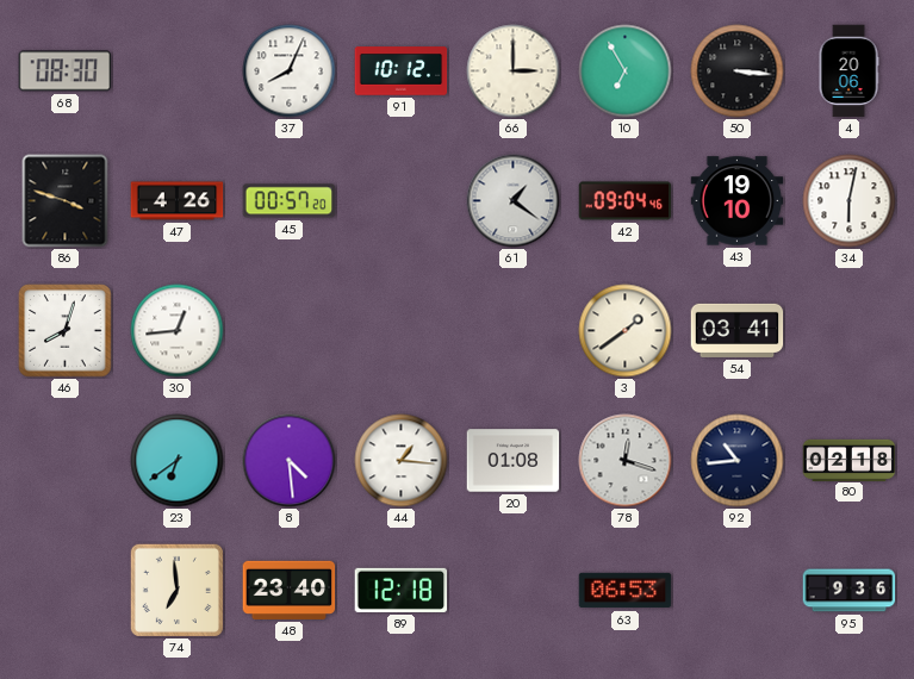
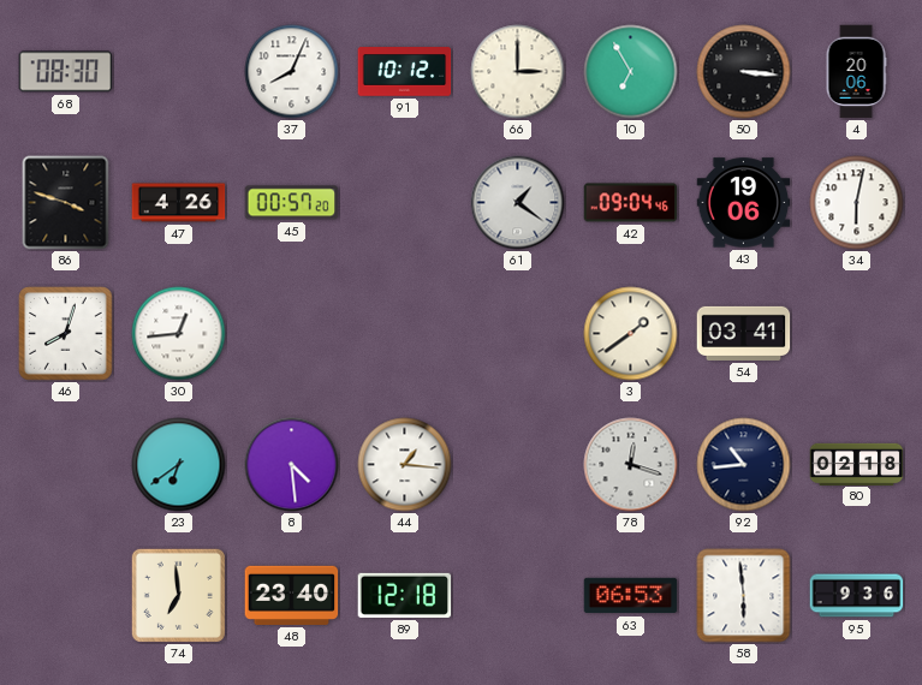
43: 19:10 -> 19:06
20: 01:08 -> none
58: none -> 5:59
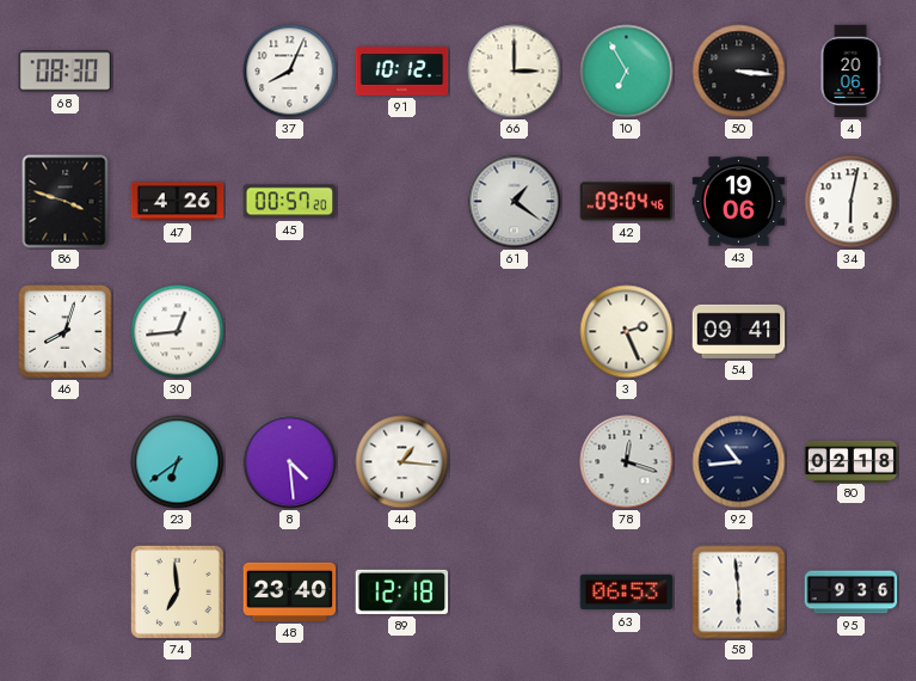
3: 1:39 -> 2:26
54: 03:41 -> 09:41
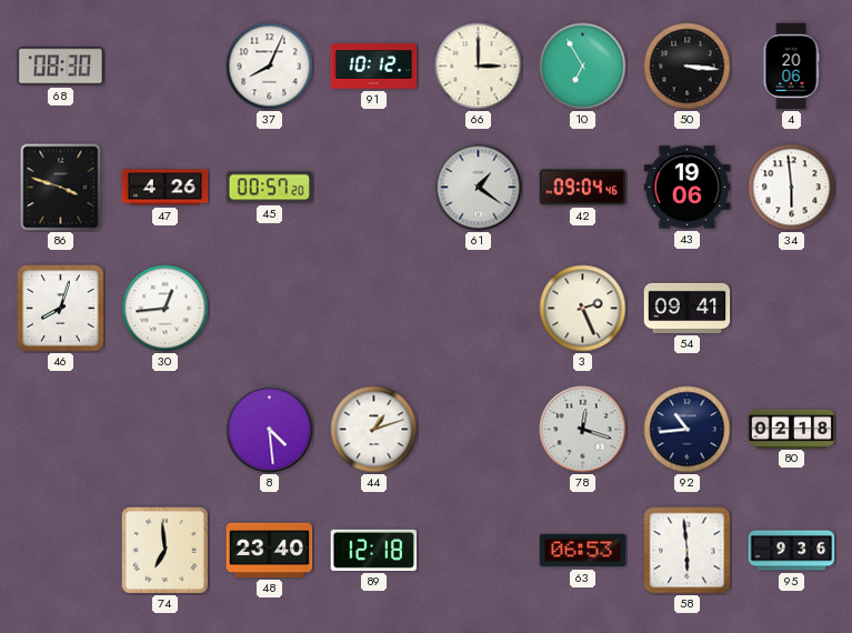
34: 6:02 -> 5:59
23: 6:39 -> none
44: 1:16 -> 1:12
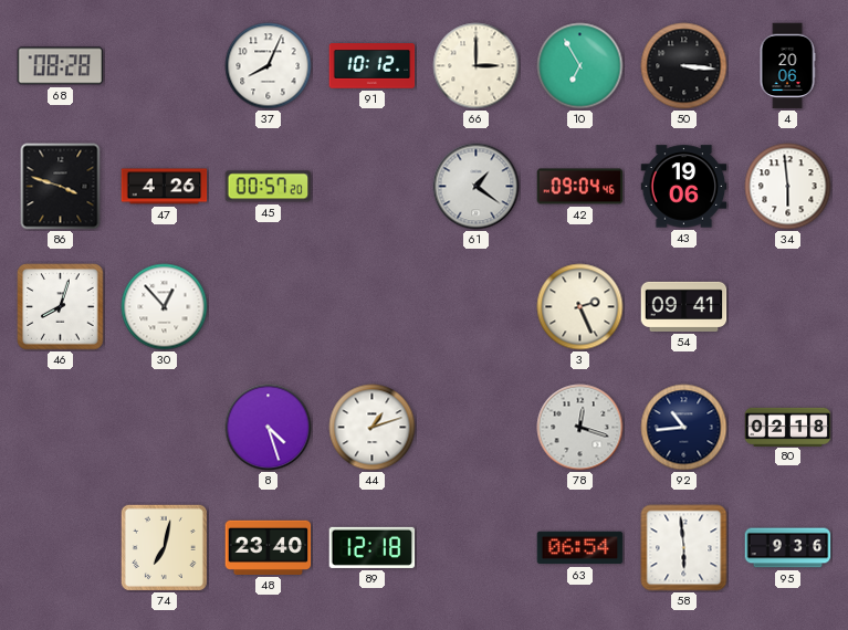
68: 08:30 -> 08:28
30: 12:44 -> 12:53
8: 4:29 -> 4:27
74: 6:59 -> 7:02
63: 06:53 -> 06:54
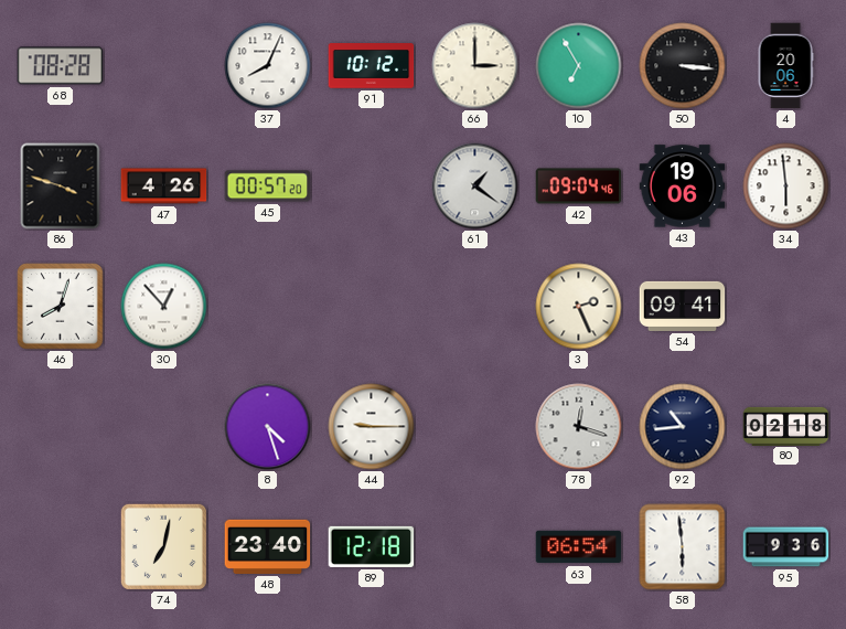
44: 1:12 -> 9:15
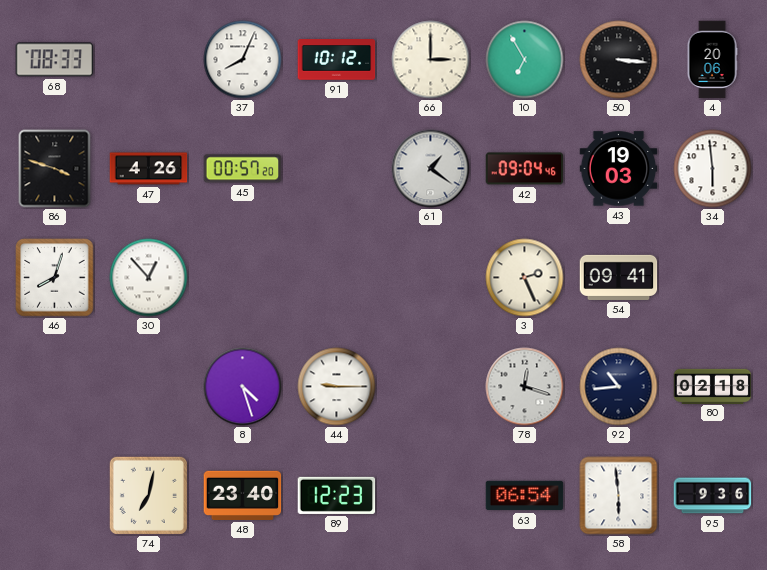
68: 08:28 -> 08:33
43: 19:06 -> 19:03
89: 12:18 -> 12:23
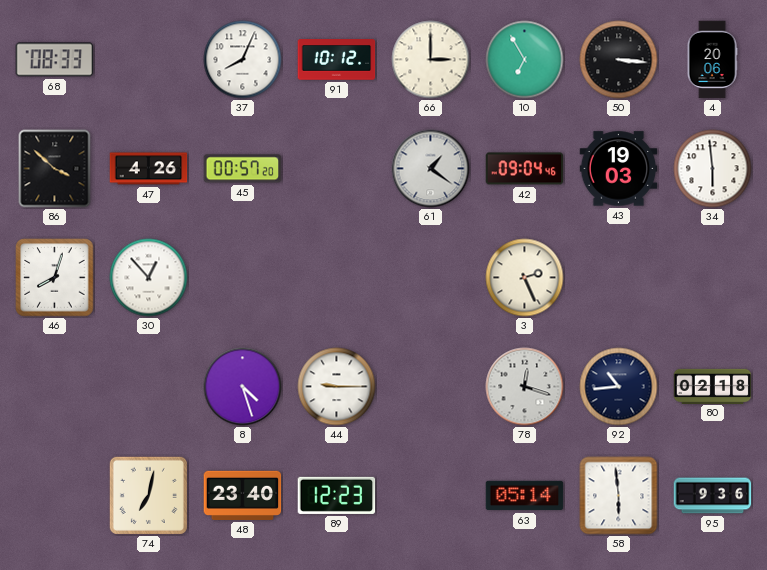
86: 3:48 -> 3:52
54: 09:41 -> none
63: 06:54 -> 05:14
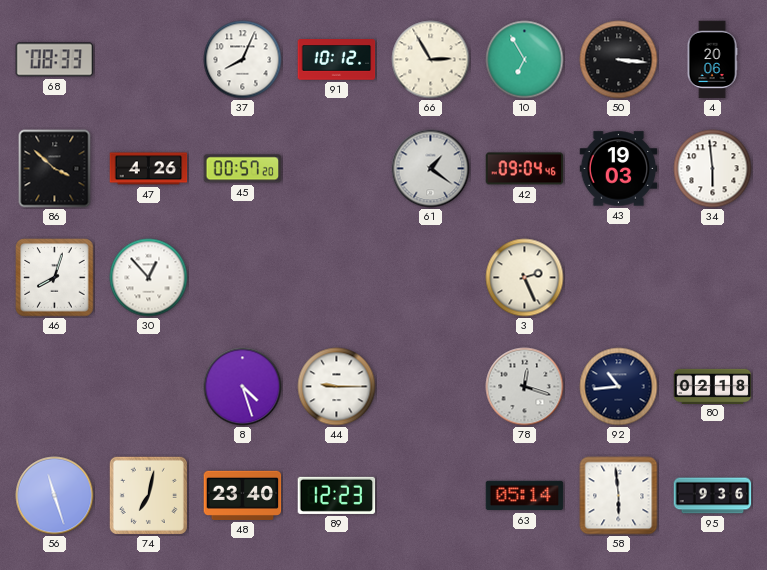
66: 3:00 -> 2:55
56: none -> 11:27
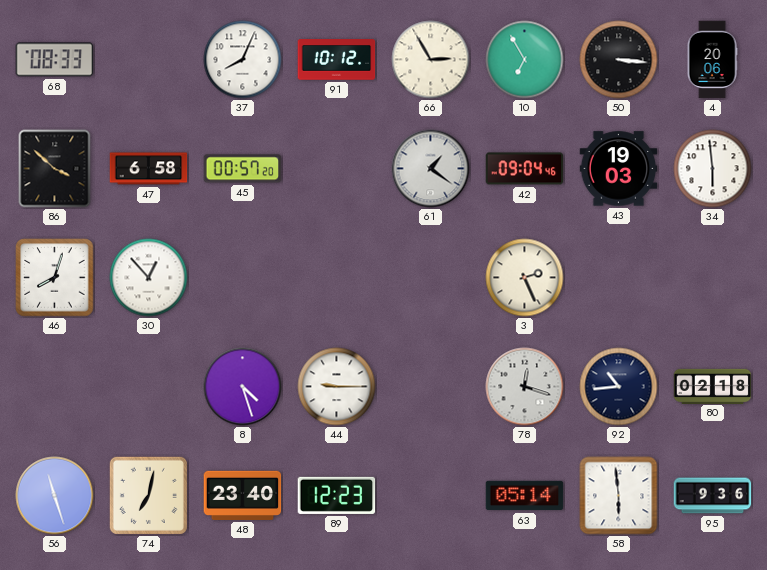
47: 4:26 -> 6:58
